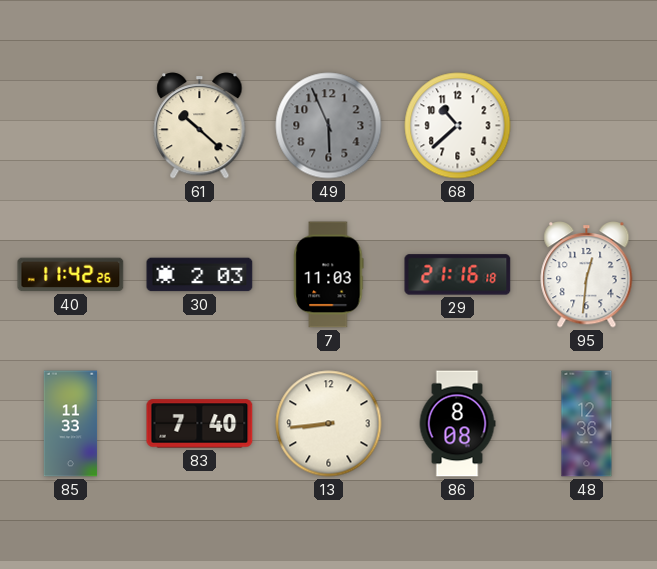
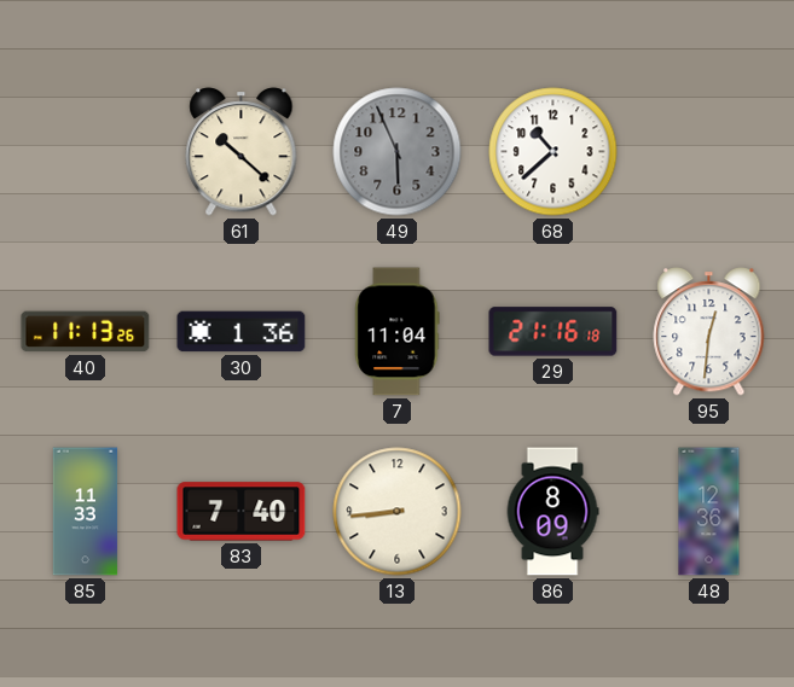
40: 11:42 -> 11:13
30: 2:03 -> 1:36
7: 11:03 -> 11:04
86: 8:08 -> 8:09
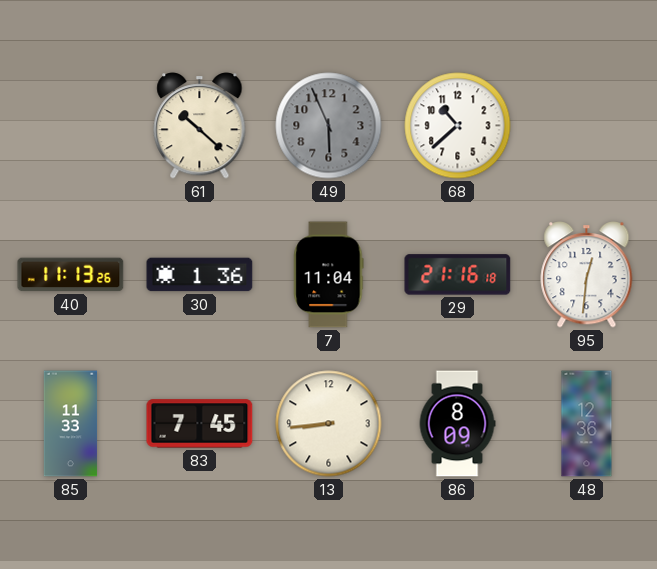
83: 7:40 -> 7:45
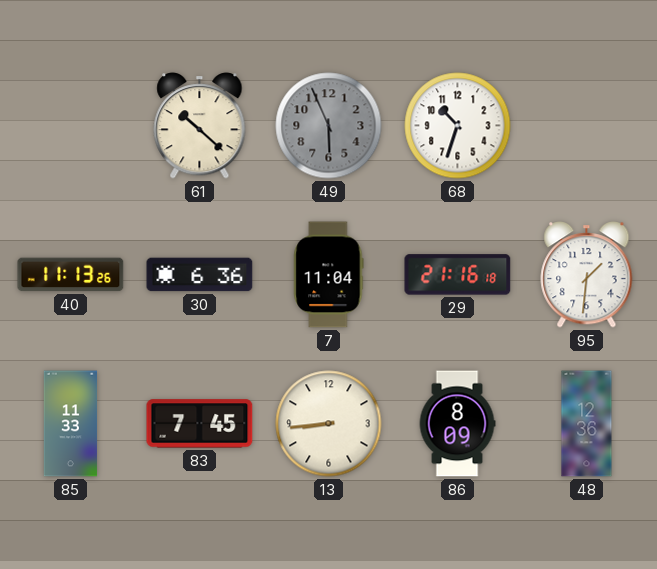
68: 10:38 -> 10:33
30: 1:36 -> 6:36
95: 12:31 -> 1:31
